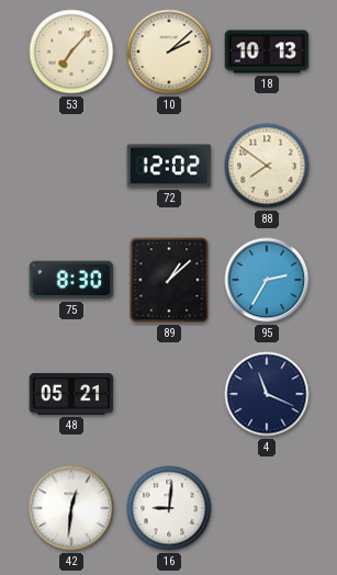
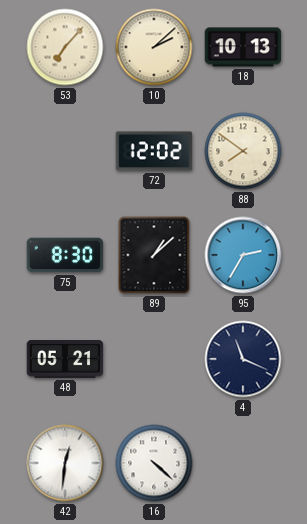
16: 9:01 -> 4:22
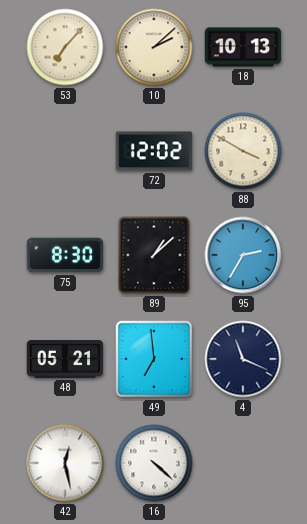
88: 7:51 -> 3:50
49: none -> 6:59
42: 12:31 -> 12:28
